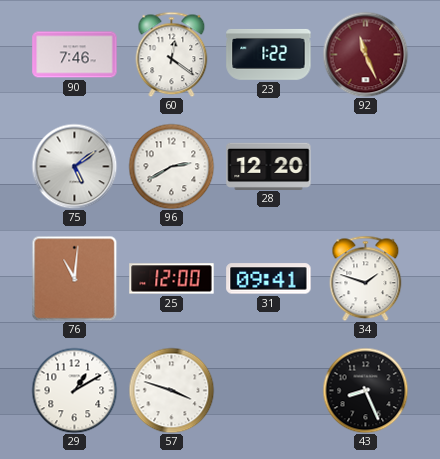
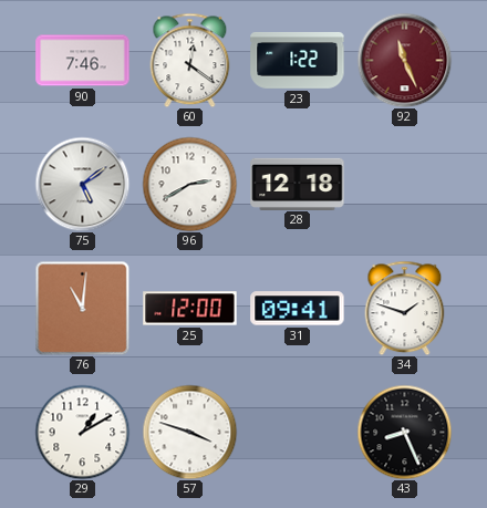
28: 12:20 -> 12:18
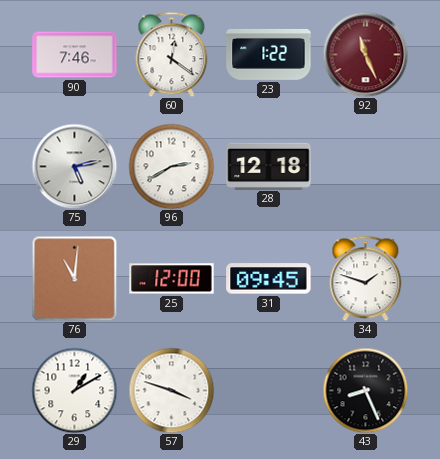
75: 5:09 -> 5:13
31: 09:41 -> 09:45
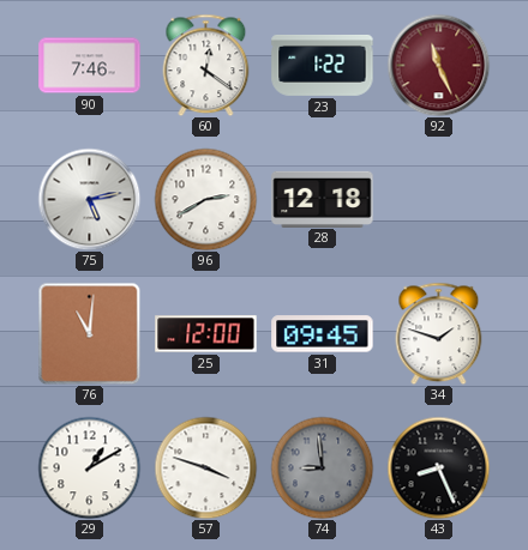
74: none -> 8:59
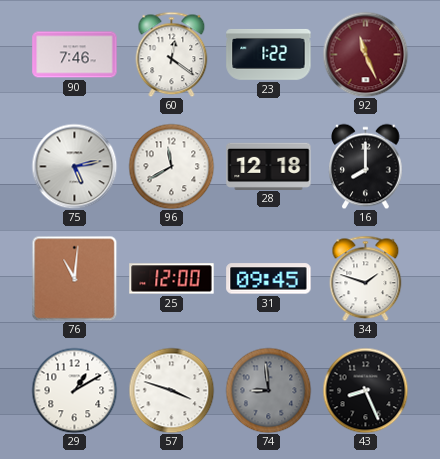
96: 2:40 -> 11:40
16: none -> 8:00
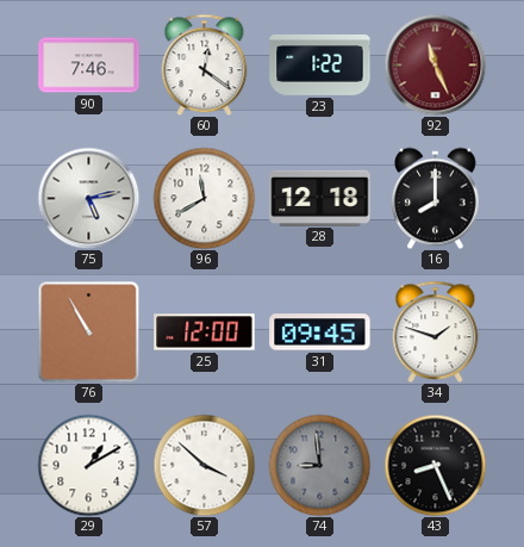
76: 11:01 -> 10:55
57: 3:48 -> 3:52
